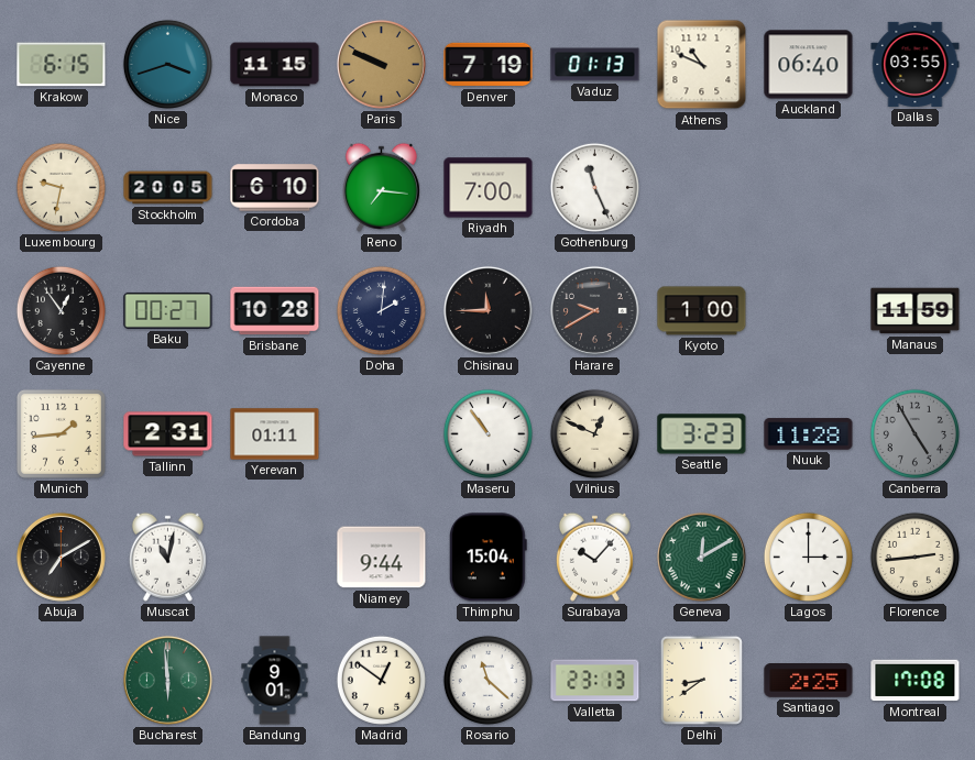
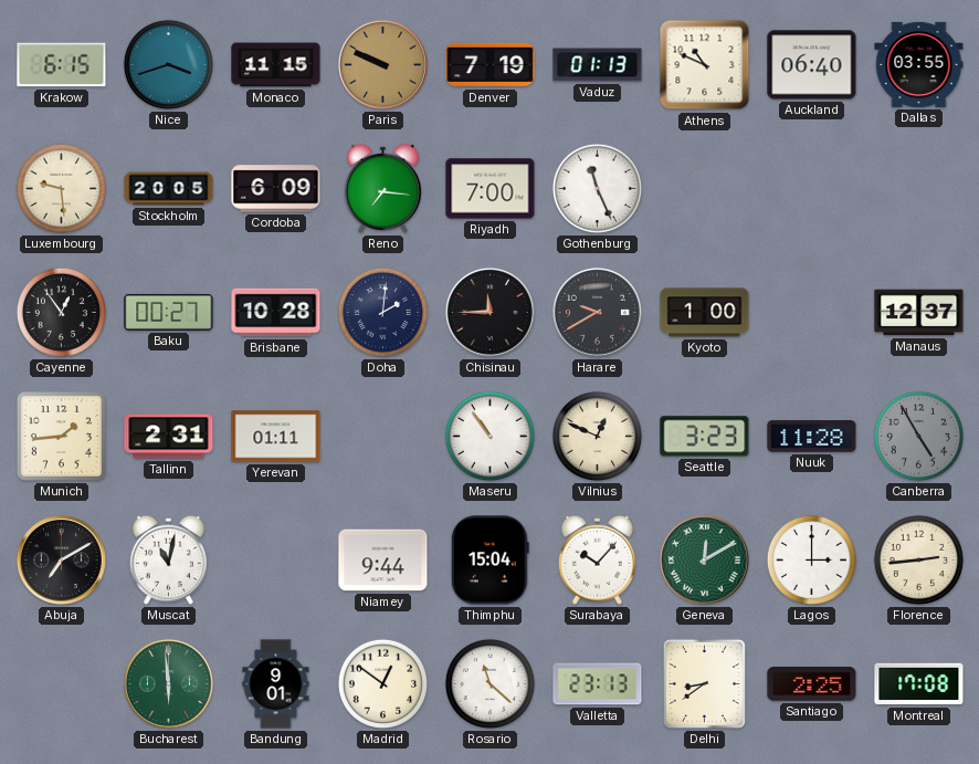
Luxembourg: 9:32 -> 9:29
Cordoba: 6:10 -> 6:09
Manaus: 11:59 -> 12:37
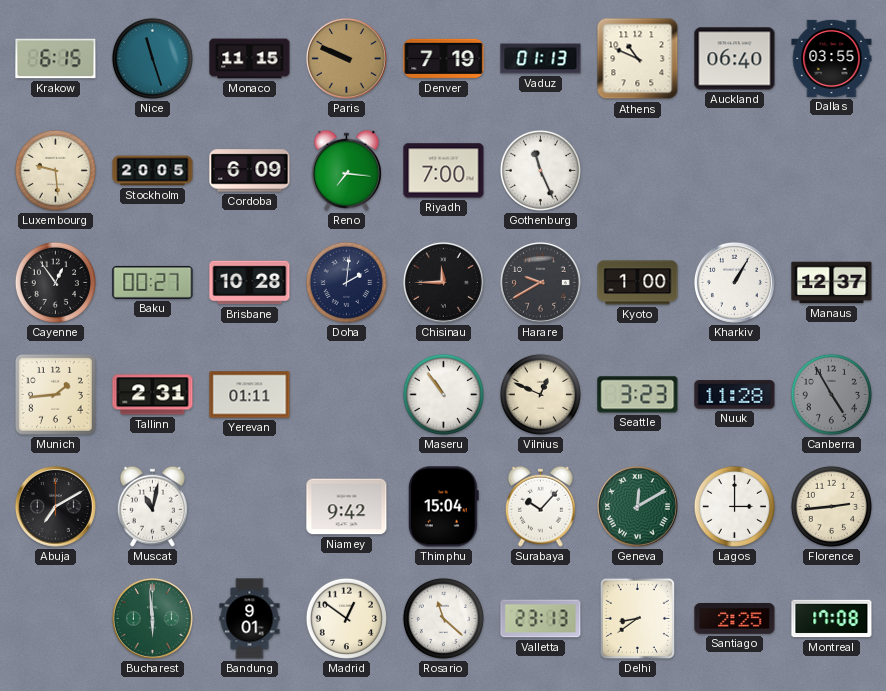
Nice: 3:42 -> 11:27
Kharkiv: none -> 1:05
Niamey: 9:44 -> 9:42
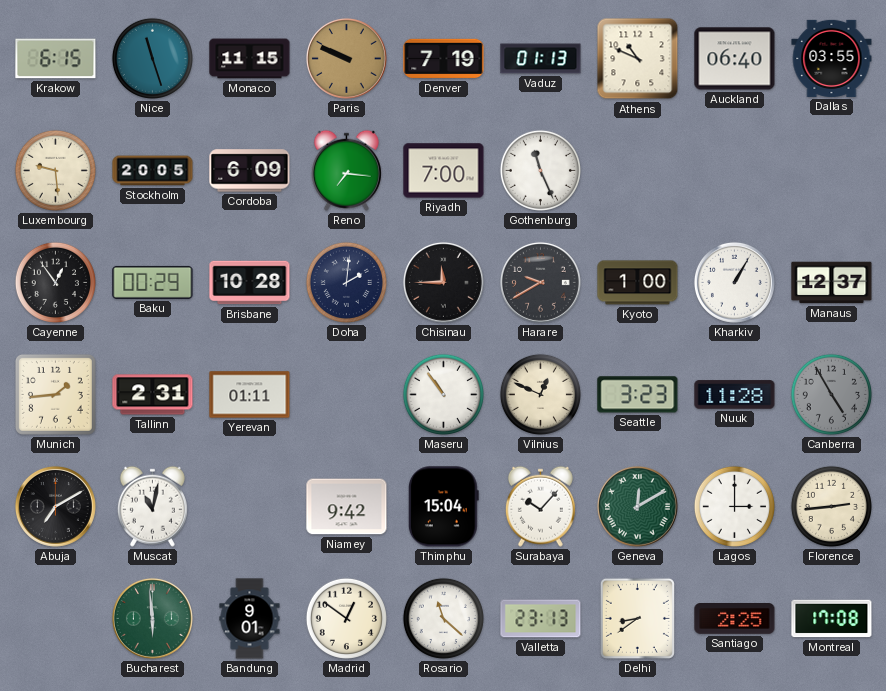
Baku: 00:27 -> 00:29
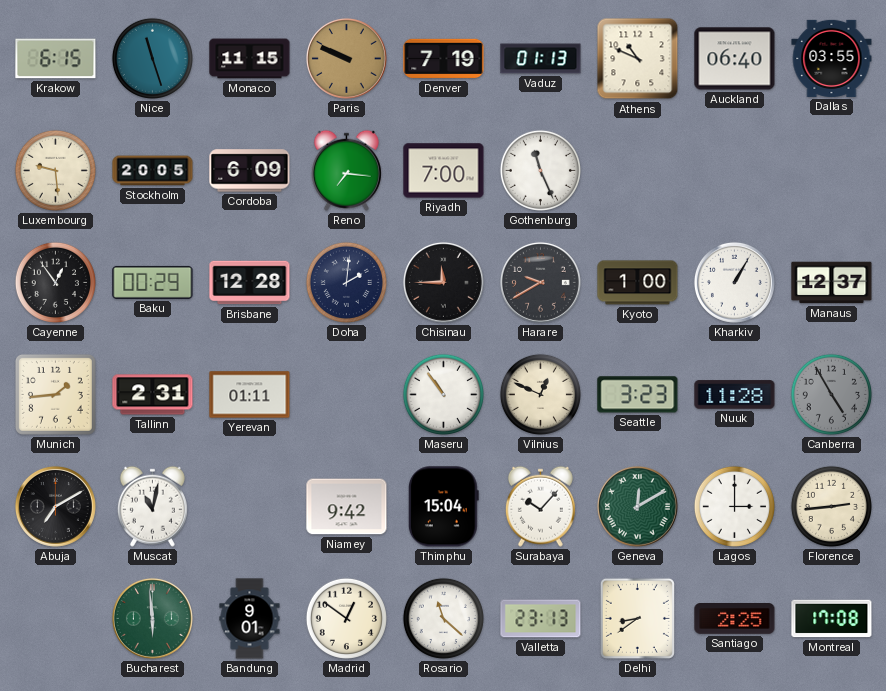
Brisbane: 10:28 -> 12:28
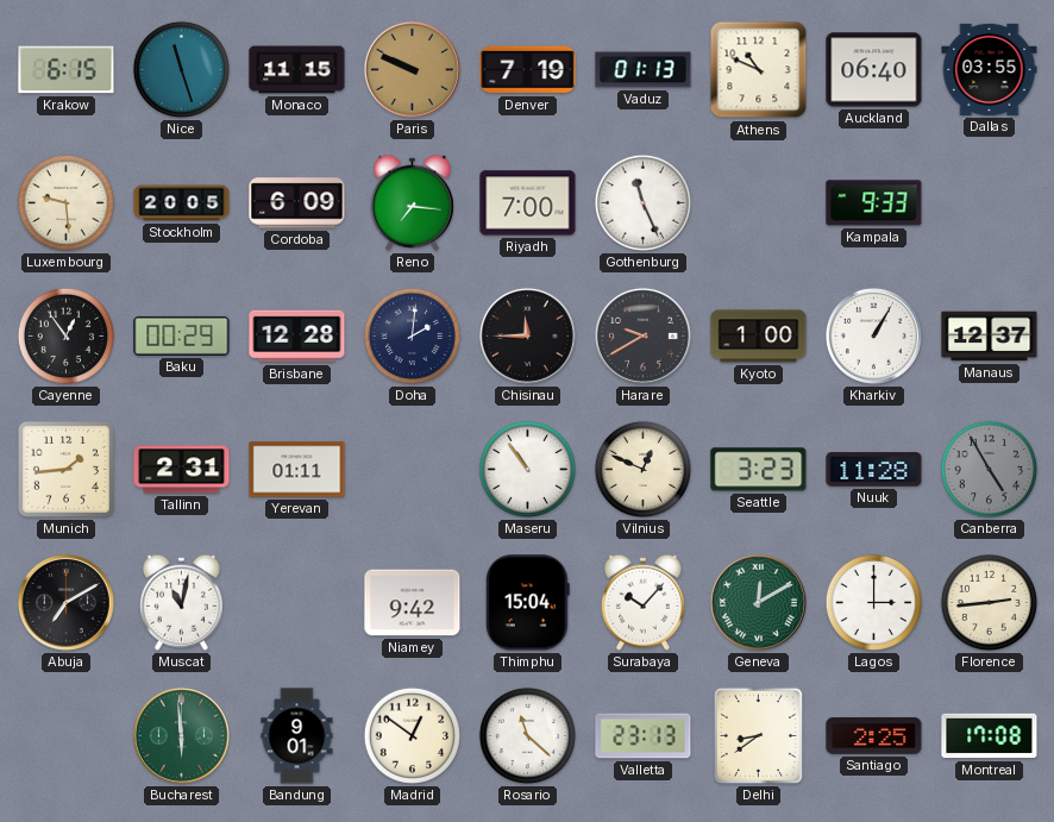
Kampala: none -> 9:33
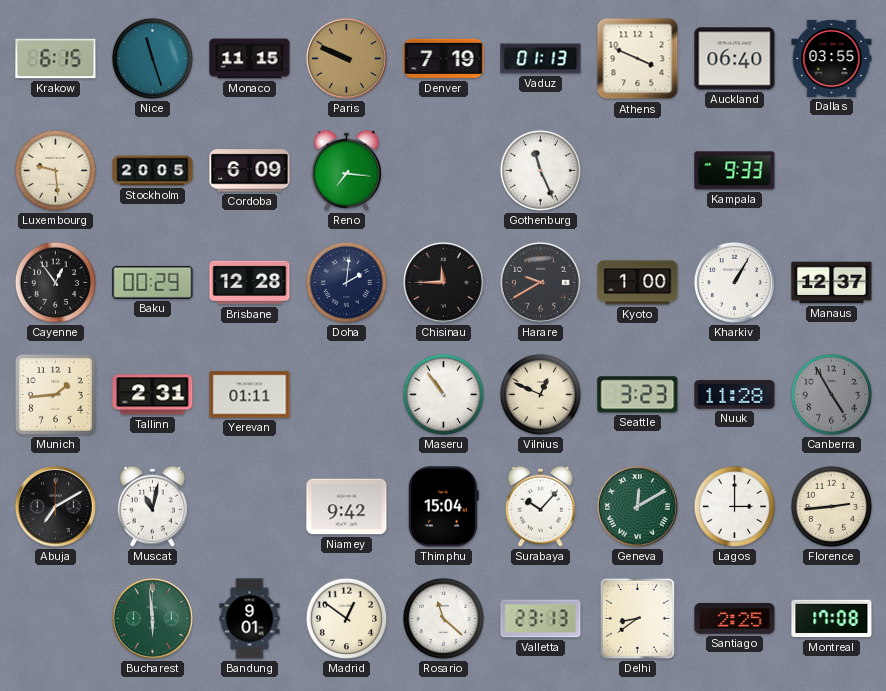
Athens: 10:49 -> 3:49
Riyadh: 7:00 -> none
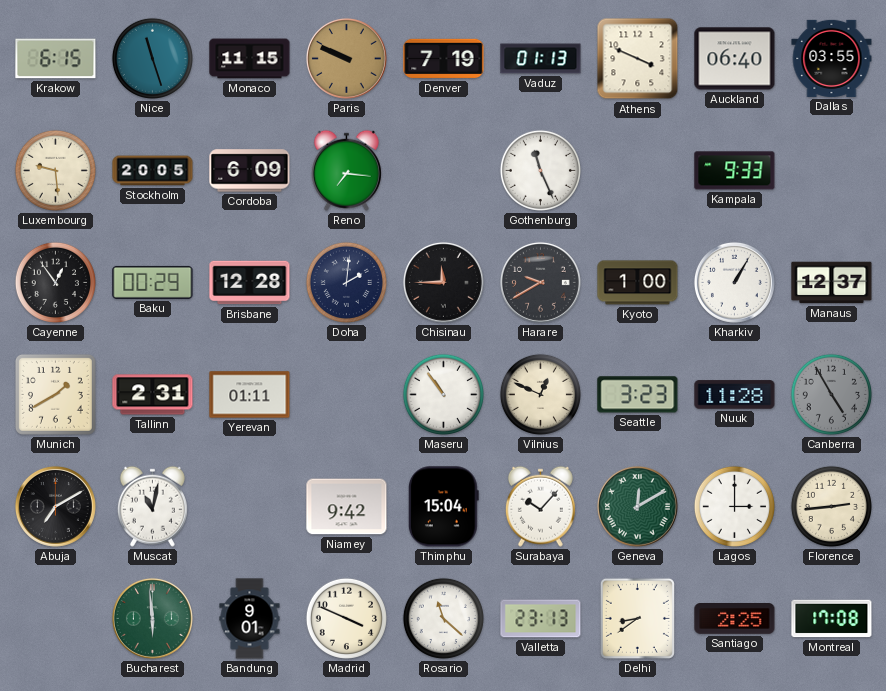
Munich: 1:44 -> 1:40
Madrid: 12:51 -> 3:49
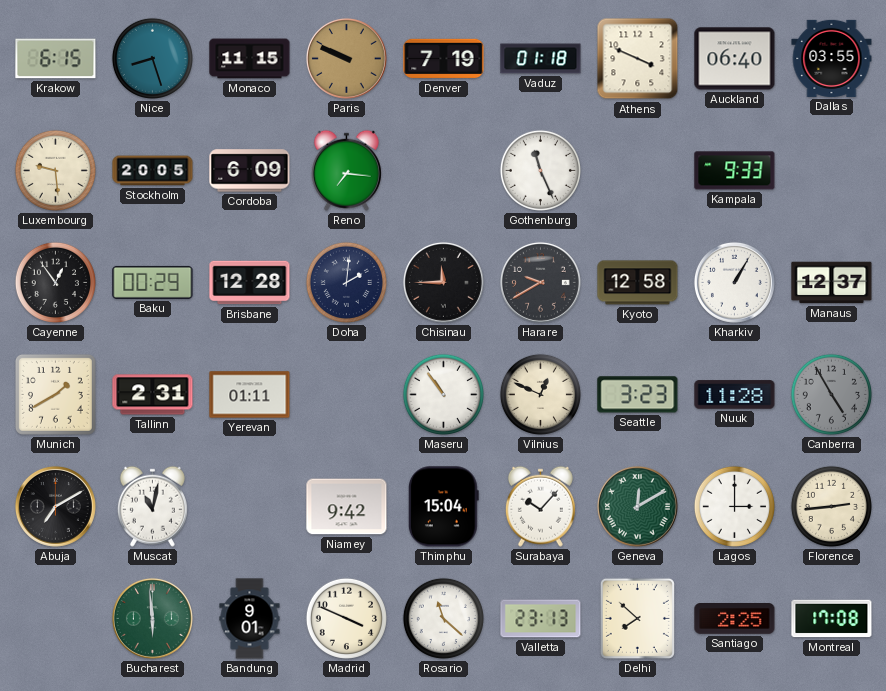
Nice: 11:27 -> 8:27
Vaduz: 01:13 -> 01:18
Kyoto: 1:00 -> 12:58
Delhi: 8:39 -> 7:52
